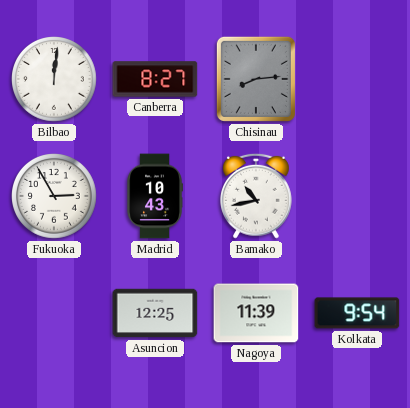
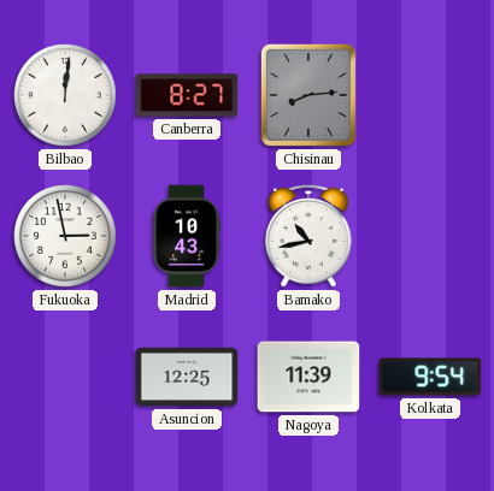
Fukuoka: 2:55 -> 2:58
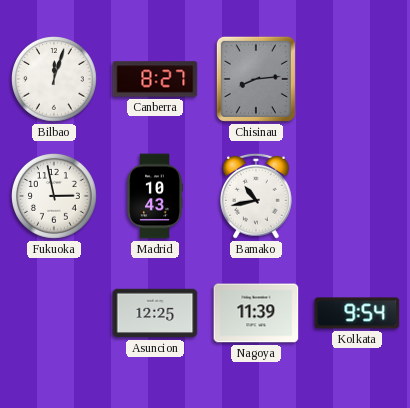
Bilbao: 12:01 -> 12:03
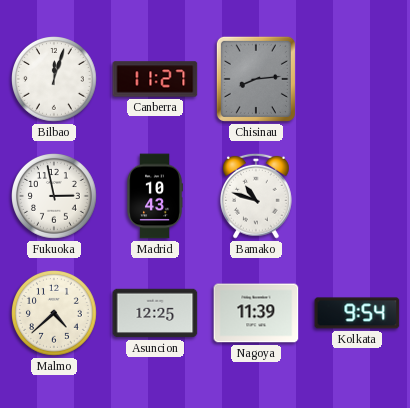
Canberra: 8:27 -> 11:27
Bamako: 10:43 -> 10:48
Malmo: none -> 4:38
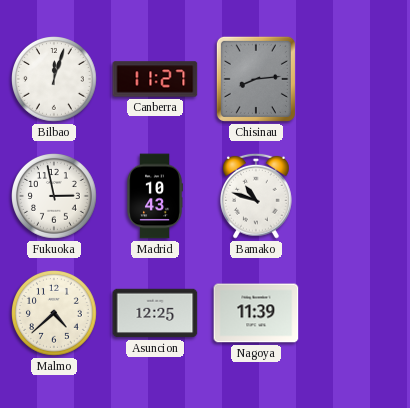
Kolkata: 9:54 -> none
